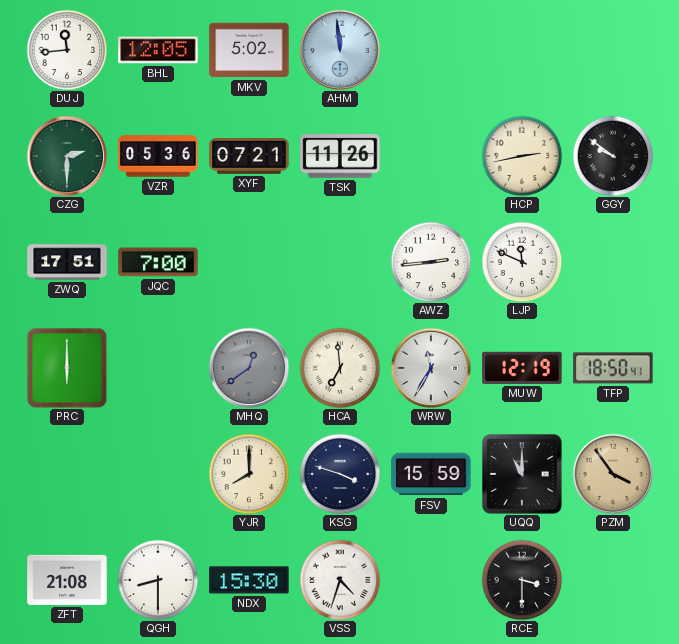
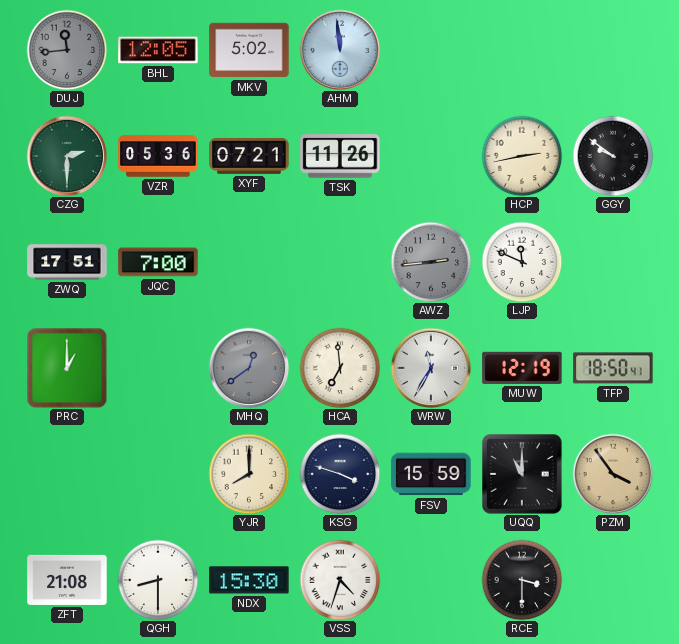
DUJ dial: white -> grey
AWZ dial: white -> grey
PRC: 6:00 -> 1:00
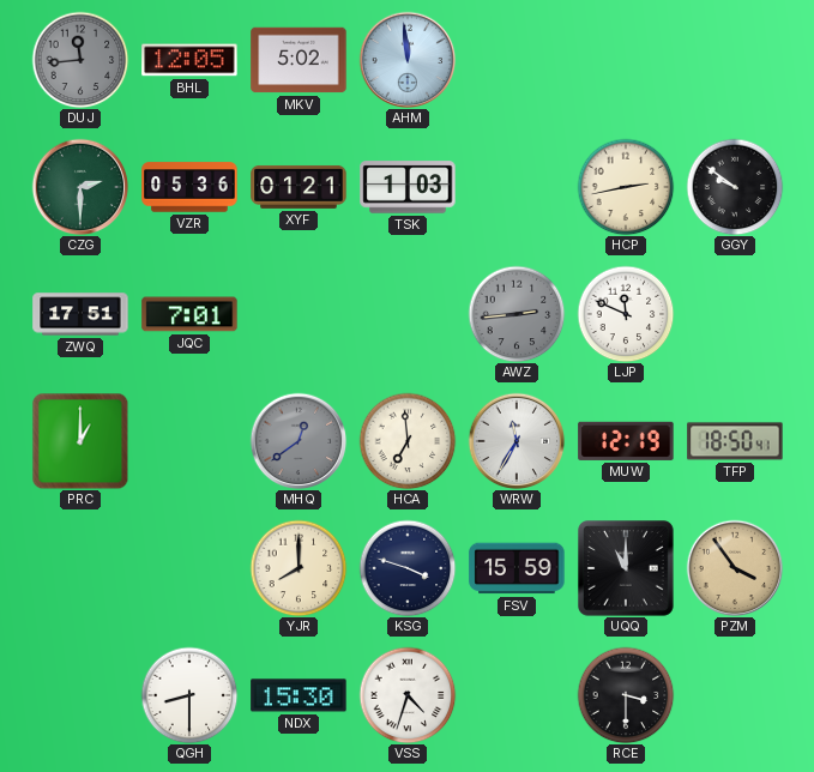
XYF: 07:21 -> 01:21
TSK: 11:26 -> 1:03
JQC: 7:00 -> 7:01
ZFT: 21:08 -> none
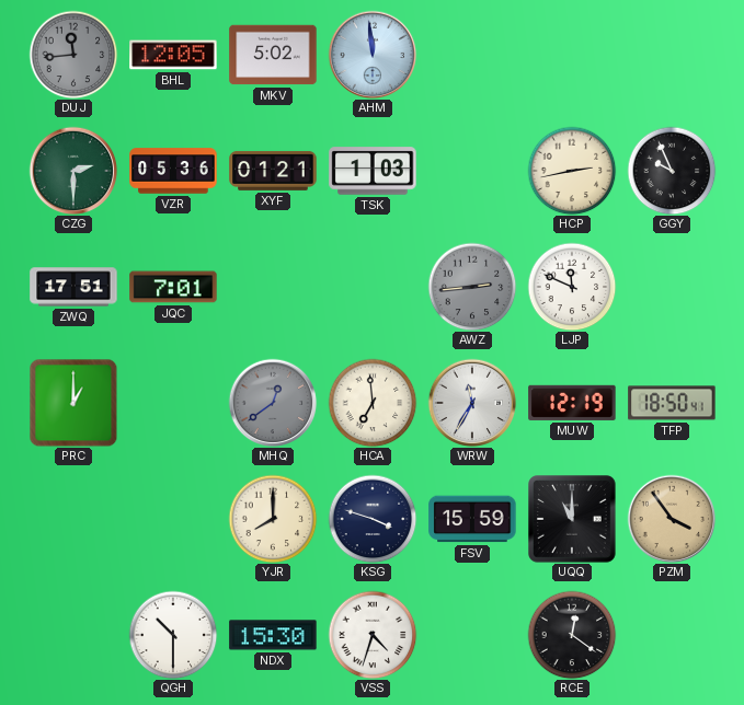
GGY: 9:51 -> 9:56
QGH: 8:30 -> 10:30
RCE: 3:30 -> 12:21
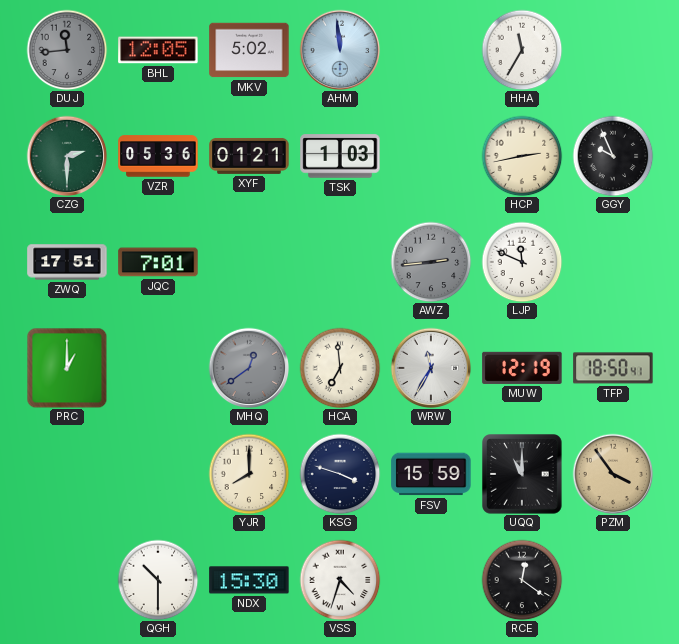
HHA: none -> 11:35
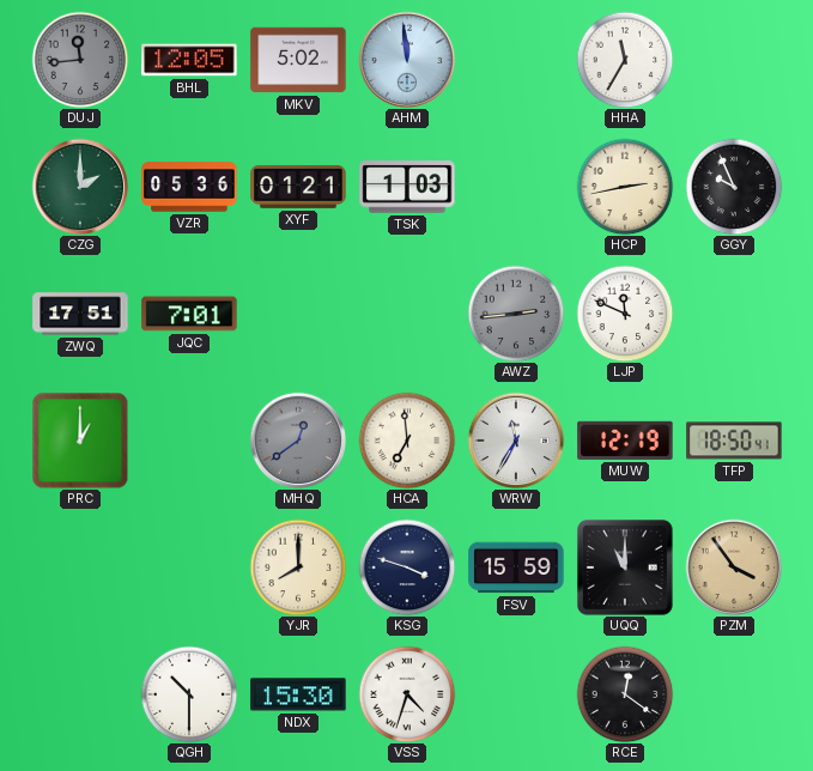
CZG: 2:30 -> 2:00
